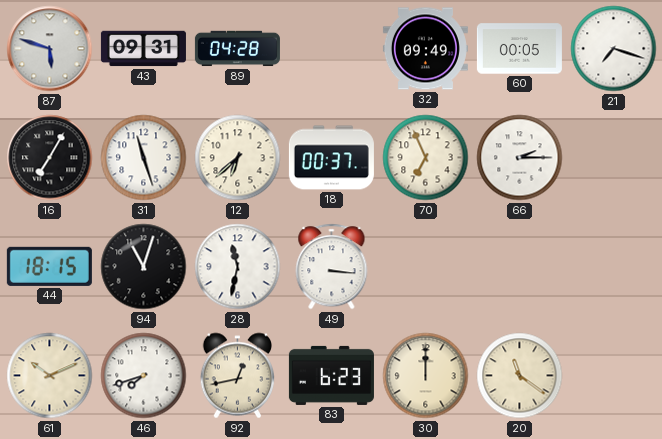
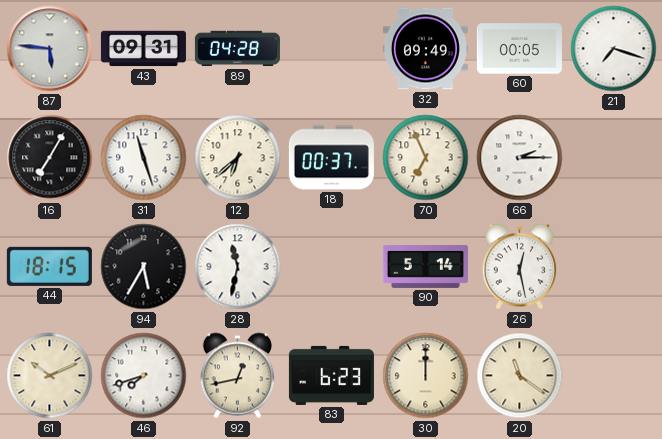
87: 5:48 -> 5:46
94: 11:03 -> 5:35
49: 3:16 -> none
90: none -> 5:14
26: none -> 12:28
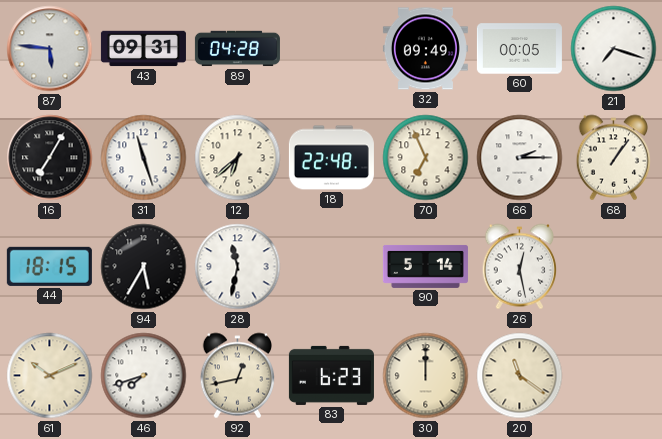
18: 00:37 -> 22:48
68: none -> 1:06
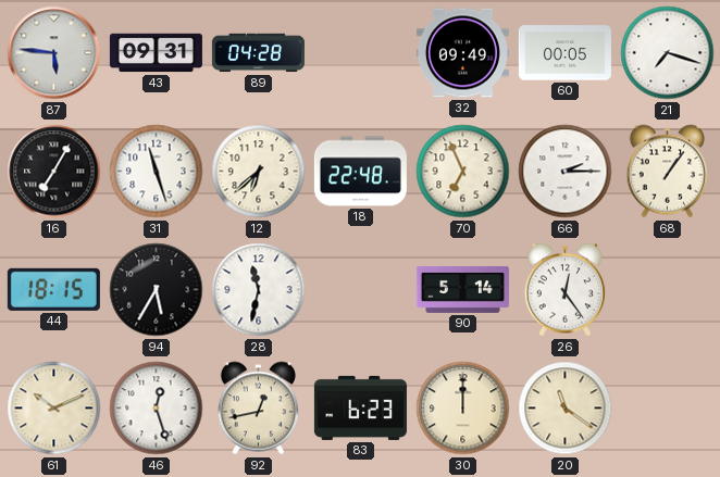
26: 12:28 -> 12:24
46: 7:42 -> 12:27
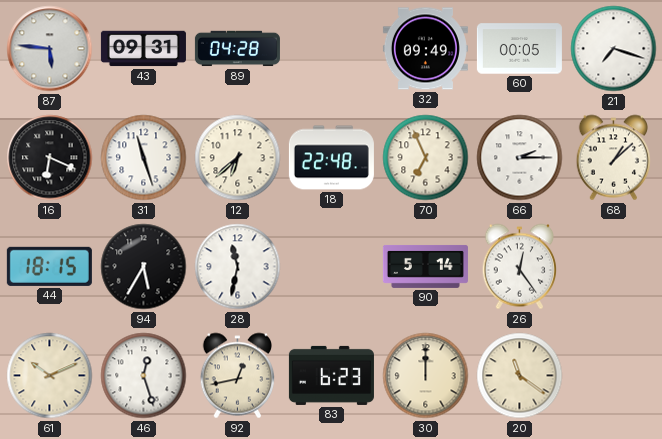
16: 7:05 -> 6:19
68: 1:06 -> 1:08
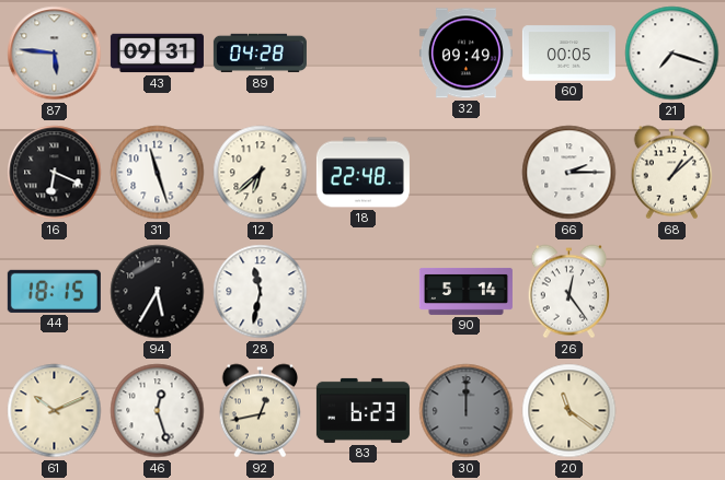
70: 6:56 -> none
30 dial: cream -> grey
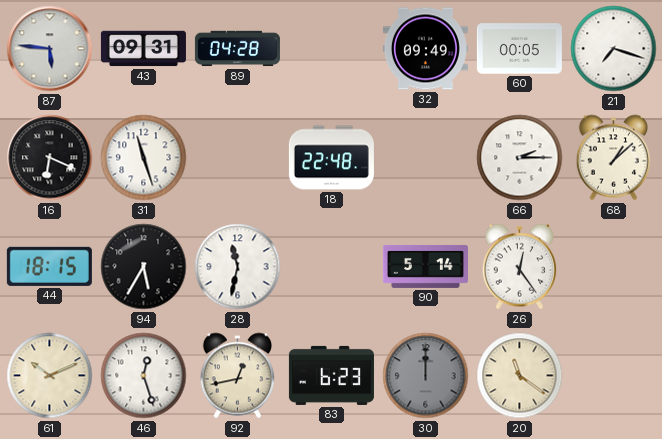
12: 6:38 -> none
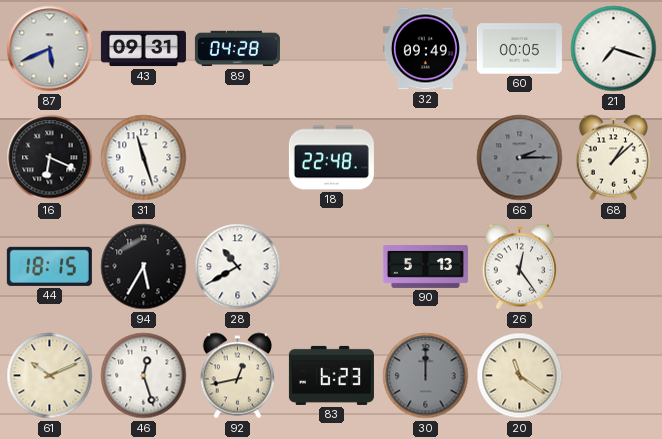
87: 5:46 -> 5:41
66 dial: white -> grey
28: 11:32 -> 10:40
90: 5:14 -> 5:13
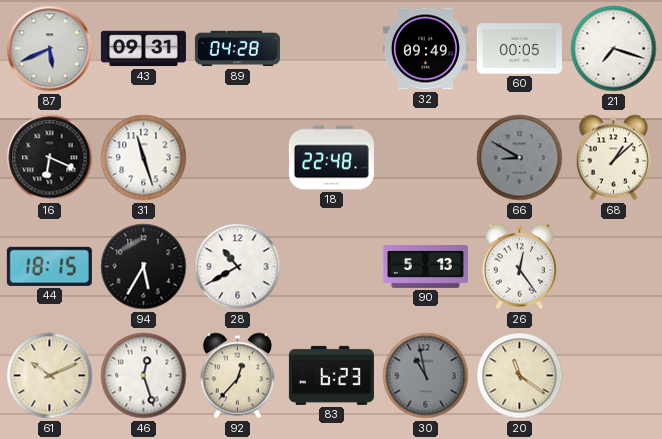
66: 2:15 -> 8:50
92: 12:43 -> 12:37
30: 12:00 -> 10:58
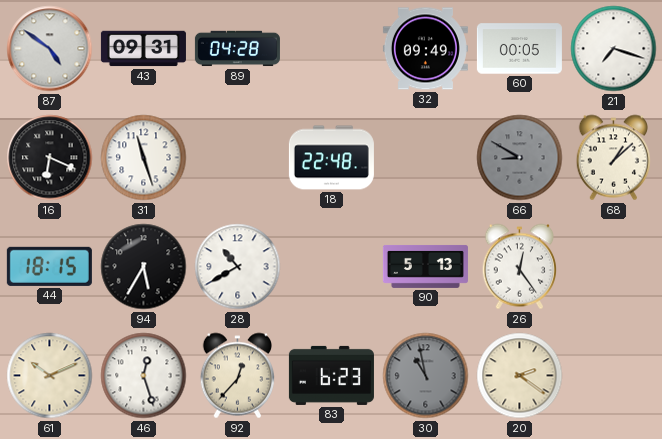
87: 5:41 -> 4:51
20: 11:21 -> 2:21
